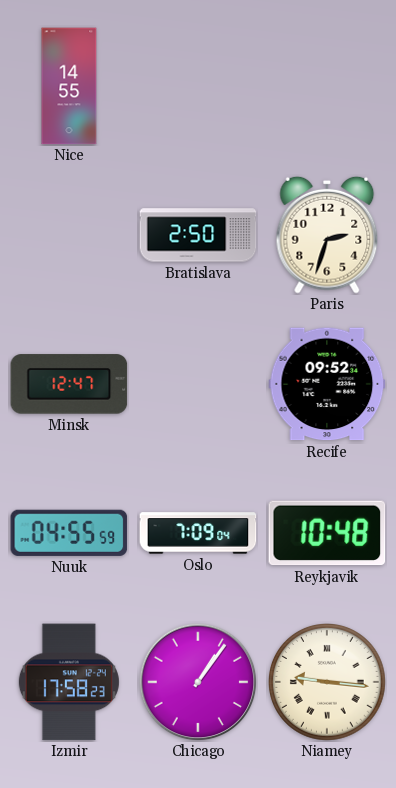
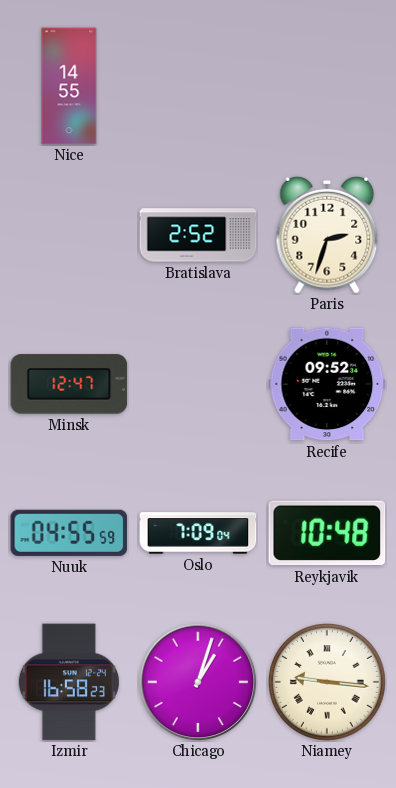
Bratislava: 2:50 -> 2:52
Izmir: 17:58 -> 16:58
Chicago: 1:06 -> 1:03
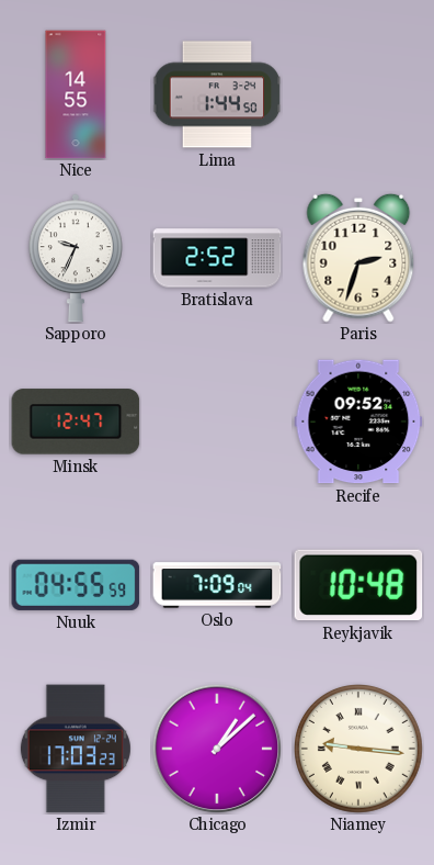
Lima: none -> 1:44
Sapporo: none -> 9:34
Izmir: 16:58 -> 17:03
Chicago: 1:03 -> 1:08
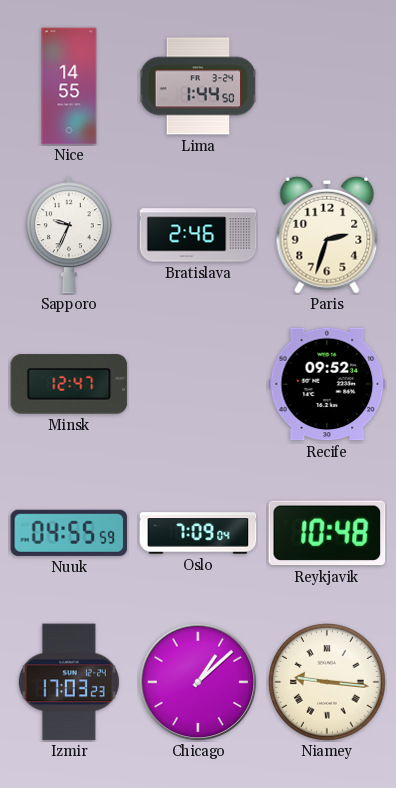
Bratislava: 2:52 -> 2:46
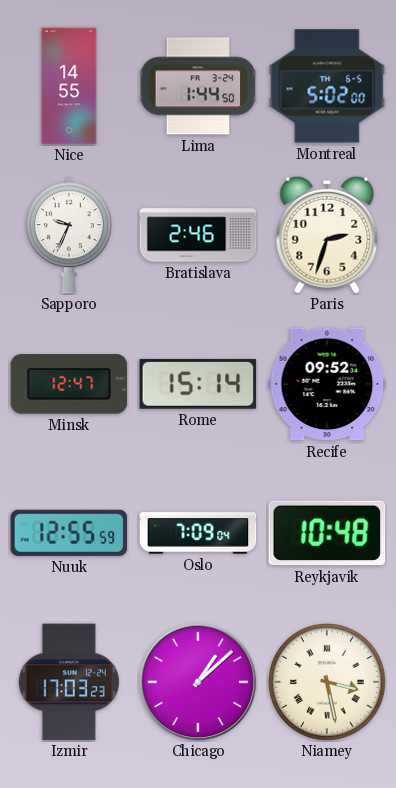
Montreal: none -> 5:02
Rome: none -> 15:14
Nuuk: 04:55 -> 12:55
Niamey: 9:16 -> 3:28
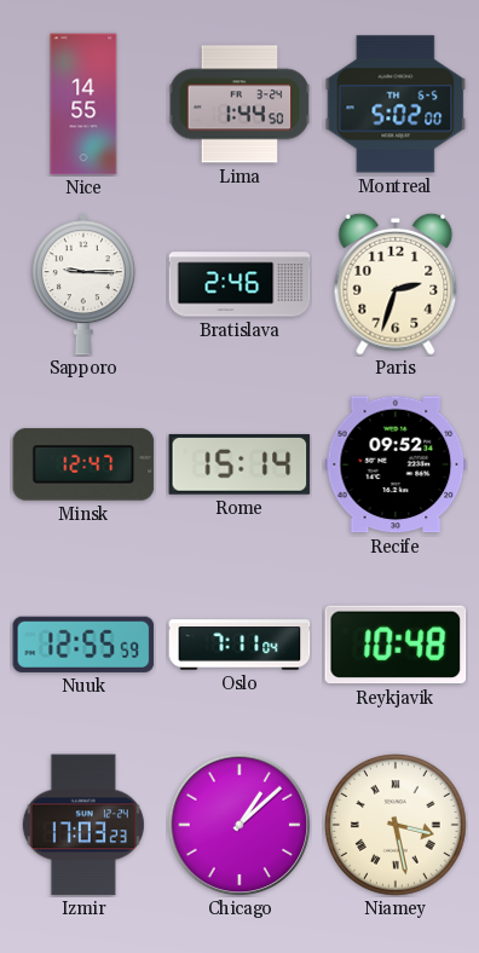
Sapporo: 9:34 -> 9:15
Oslo: 7:09 -> 7:11
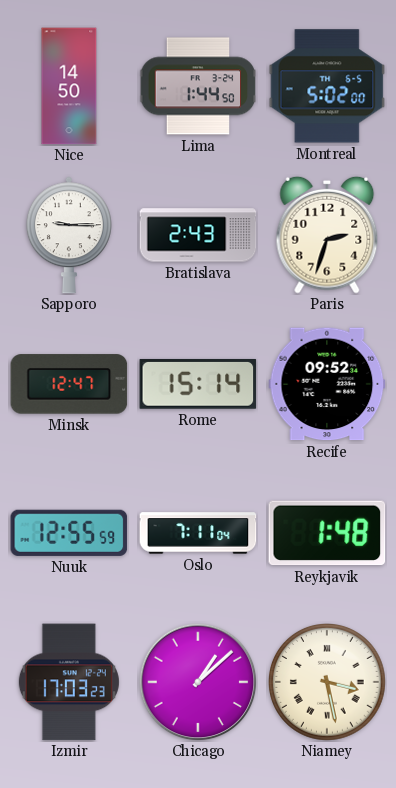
Nice: 14:55 -> 14:50
Bratislava: 2:46 -> 2:43
Reykjavik: 10:48 -> 1:48
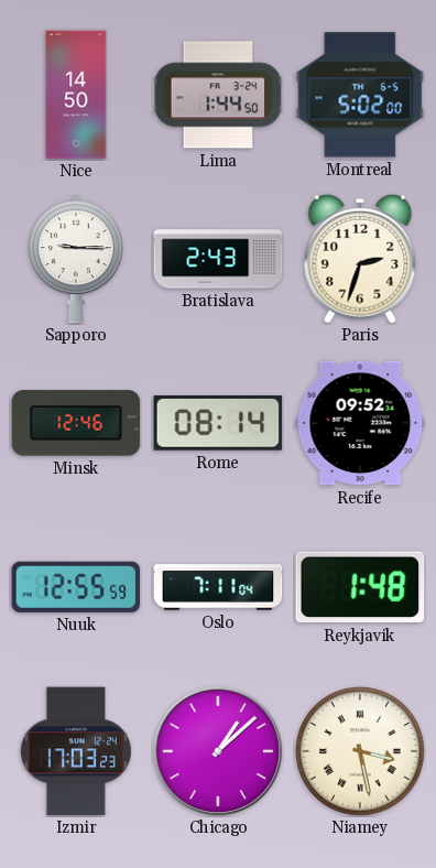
Minsk: 12:47 -> 12:46
Rome: 15:14 -> 08:14
